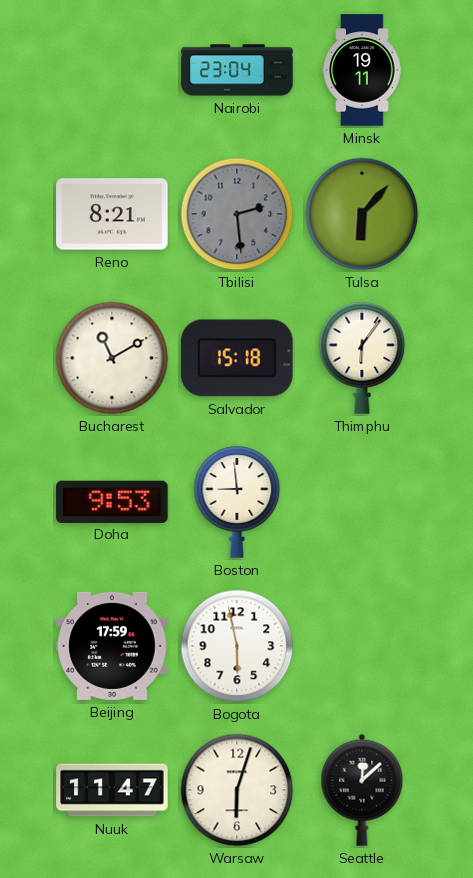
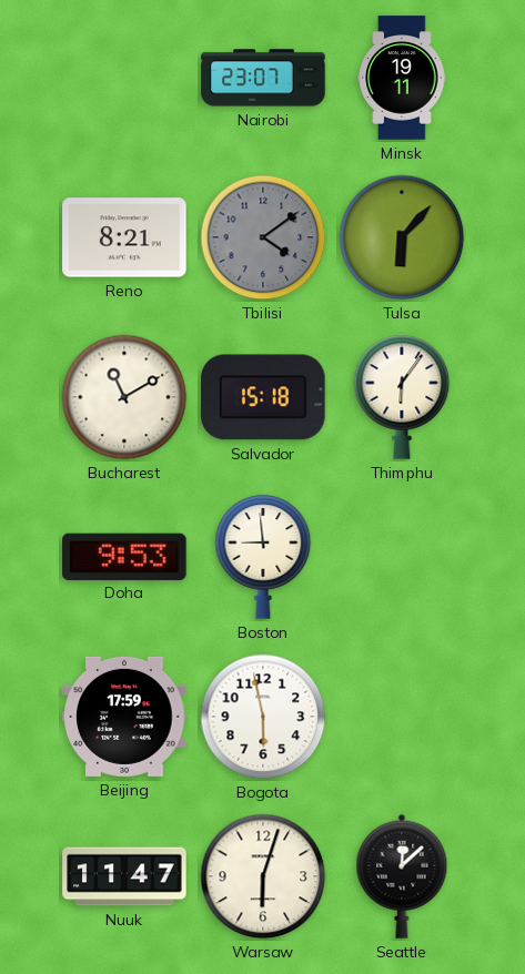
Nairobi: 23:04 -> 23:07
Tbilisi: 2:29 -> 4:09
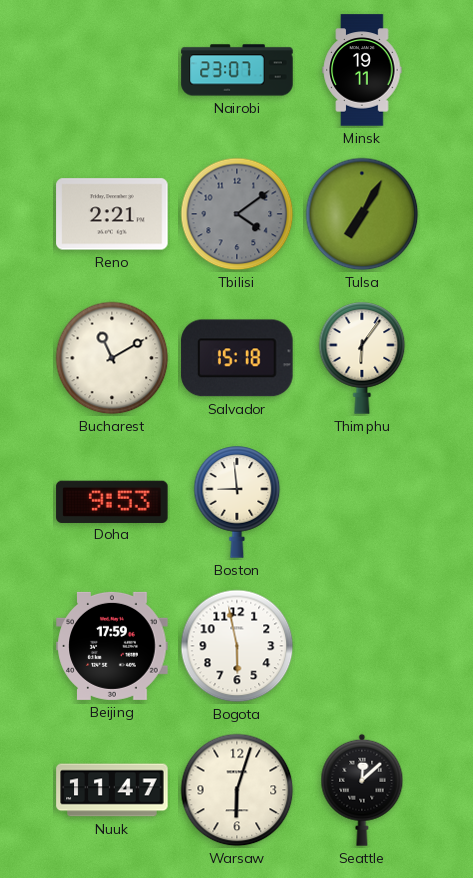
Reno: 8:21 -> 2:21
Tulsa: 6:07 -> 7:05
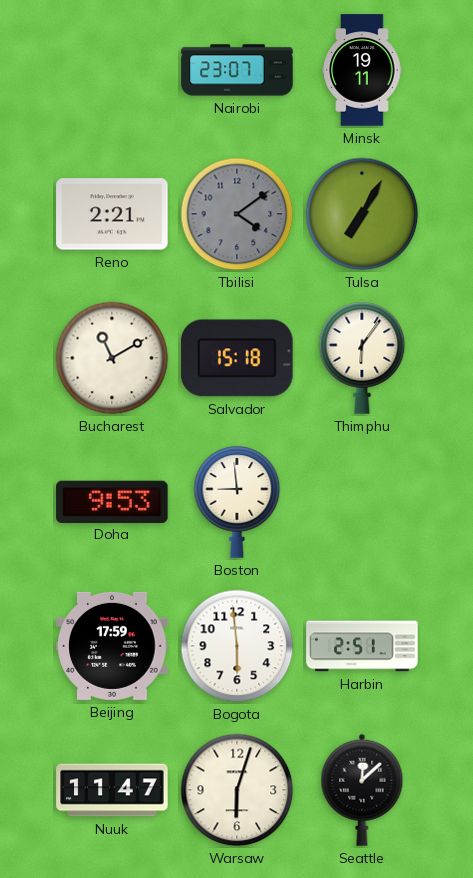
Bogota: 5:58 -> 5:59
Harbin: none -> 2:51
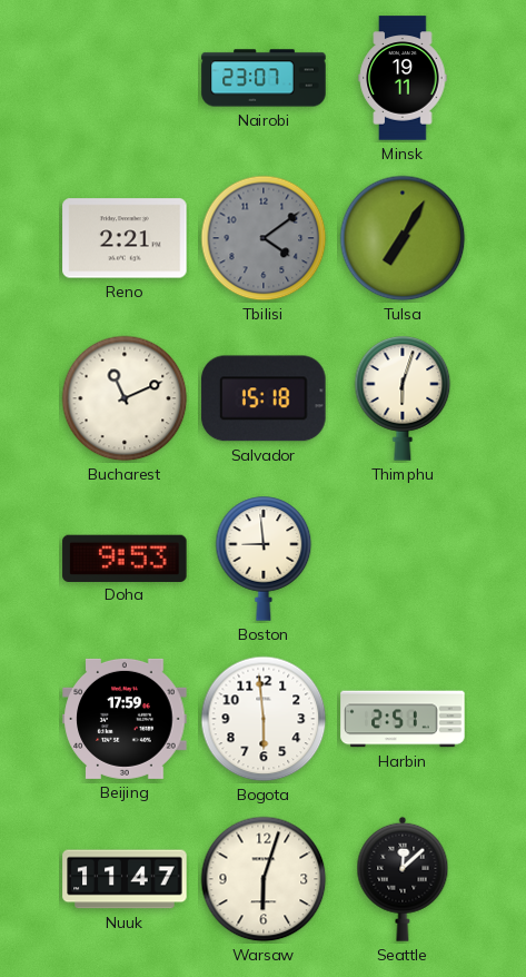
Bucharest: 11:10 -> 11:11
Thimphu: 6:06 -> 6:03
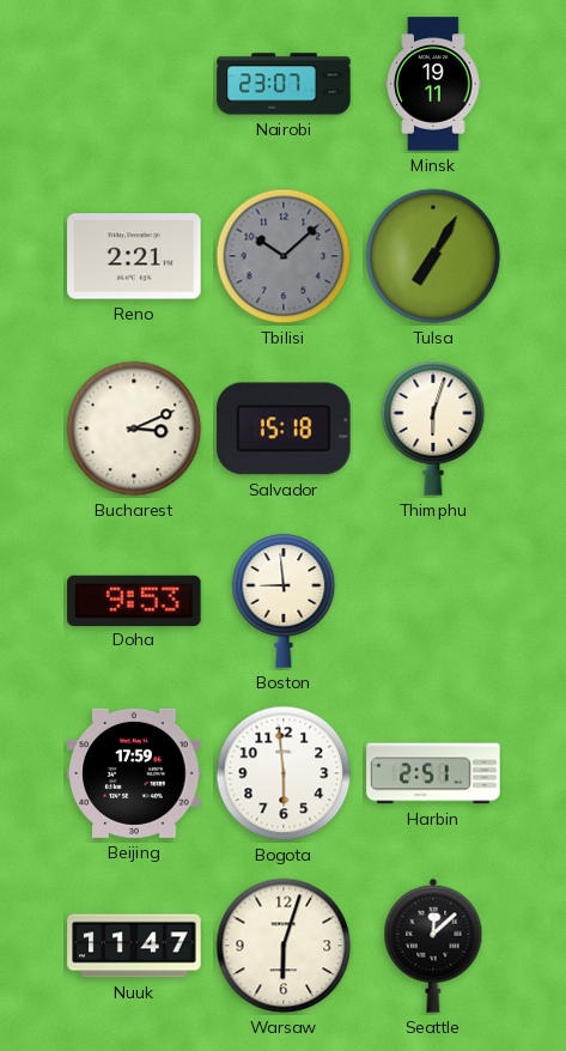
Tbilisi: 4:09 -> 10:08
Bucharest: 11:11 -> 3:11
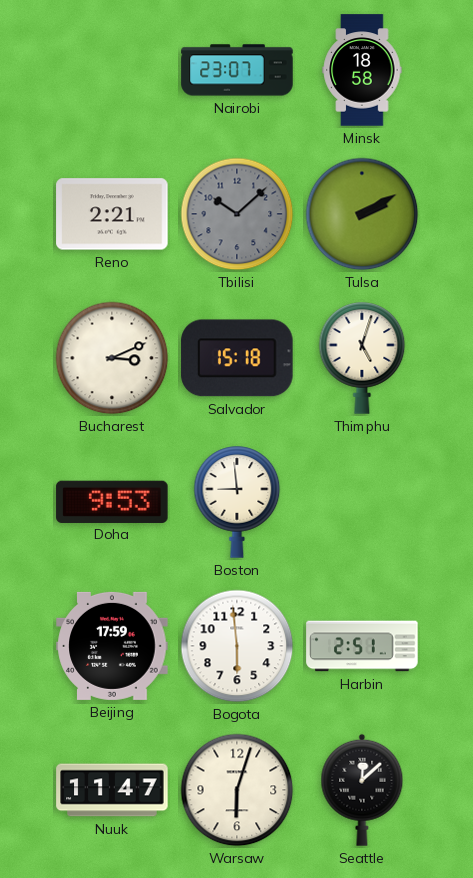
Minsk: 19:11 -> 18:58
Tulsa: 7:05 -> 2:10
Thimphu: 6:03 -> 5:03
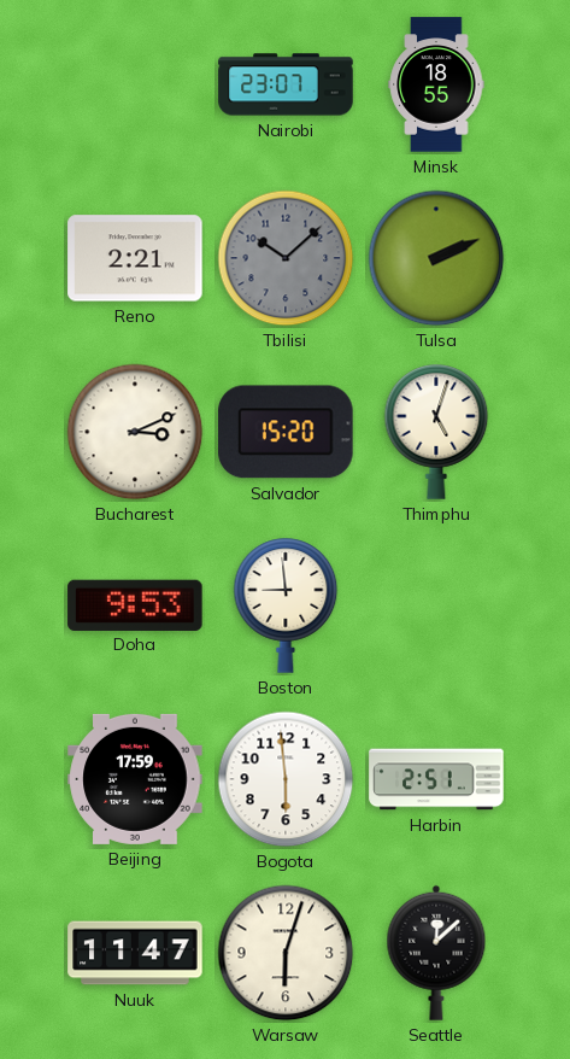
Minsk: 18:58 -> 18:55
Tulsa: 2:10 -> 2:11
Salvador: 15:18 -> 15:20
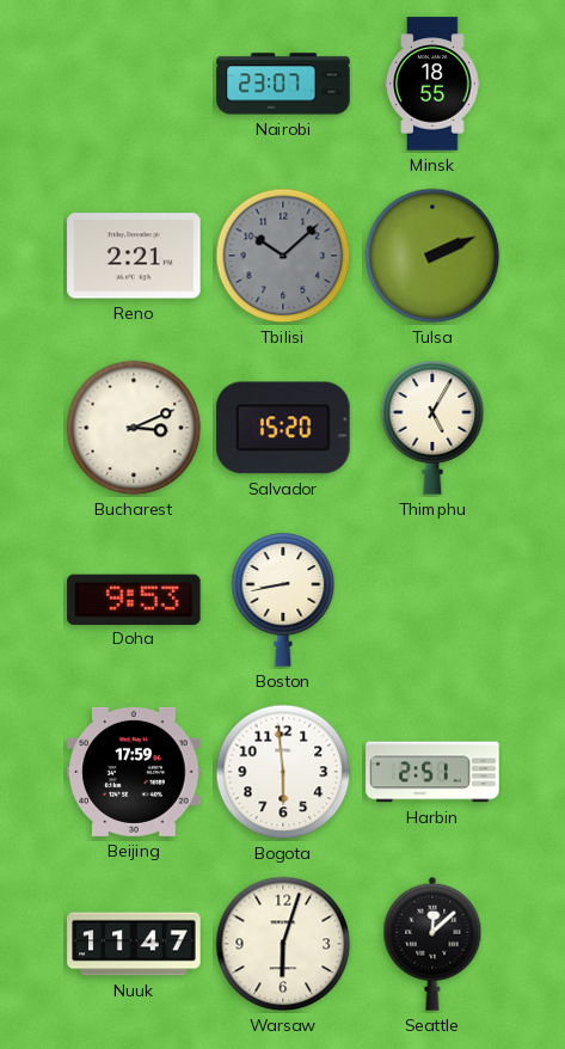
Thimphu: 5:03 -> 5:05
Boston: 8:59 -> 8:43
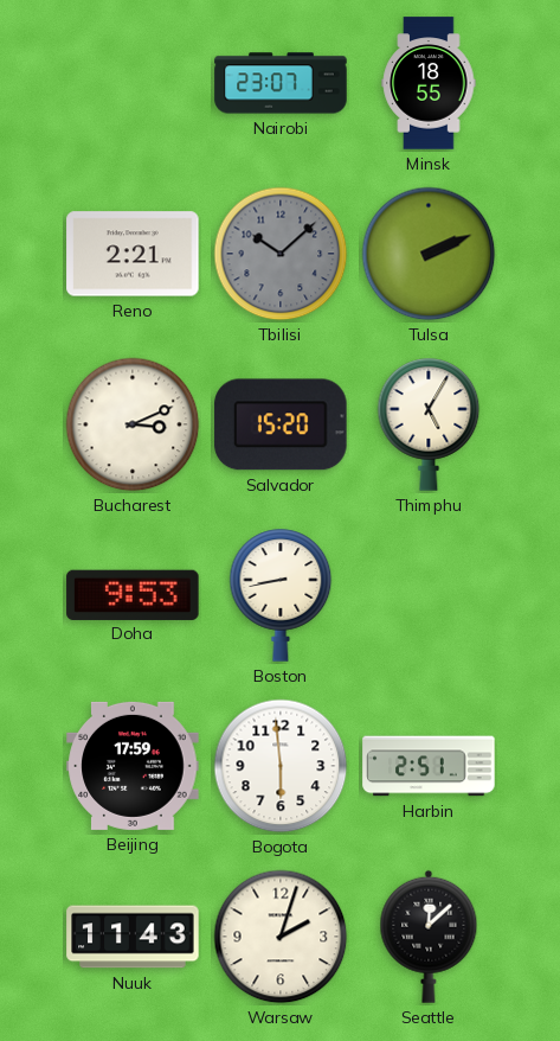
Nuuk: 11:47 -> 11:43
Warsaw: 6:03 -> 2:03
